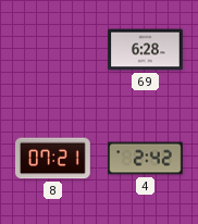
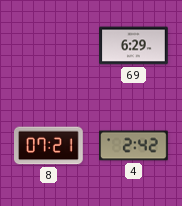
69: 6:28 -> 6:29
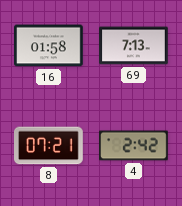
16: none -> 01:58
69: 6:29 -> 7:13
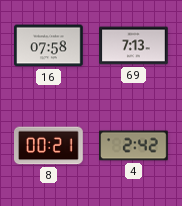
16: 01:58 -> 07:58
8: 07:21 -> 00:21
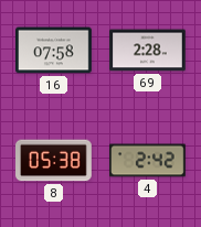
69: 7:13 -> 2:28
8: 00:21 -> 05:38
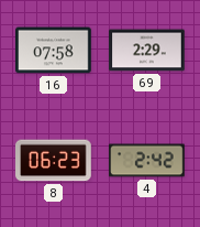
69: 2:28 -> 2:29
8: 05:38 -> 06:23
